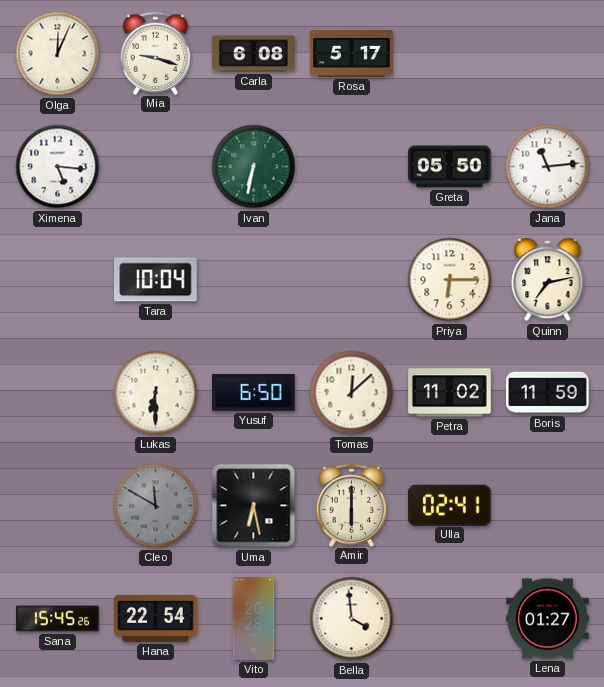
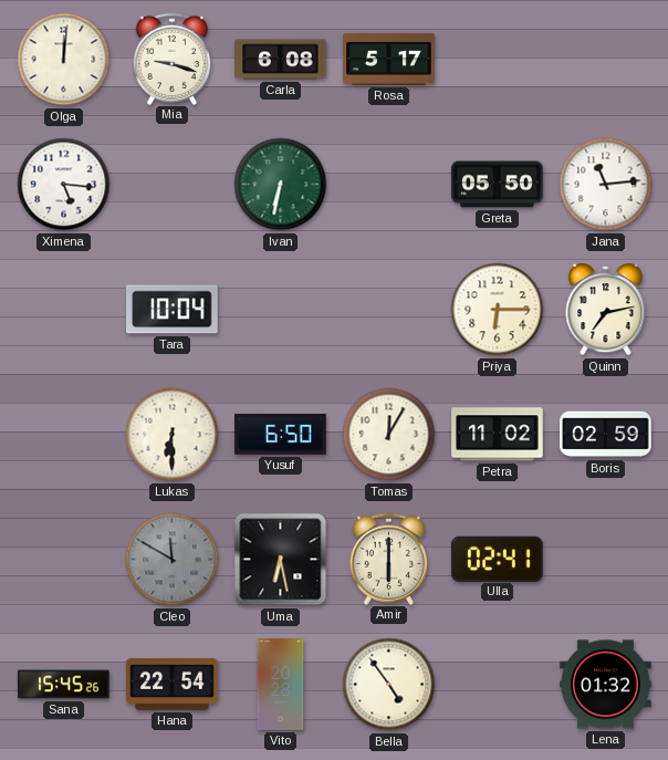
Olga: 12:04 -> 12:01
Tomas: 12:08 -> 12:05
Boris: 11:59 -> 02:59
Bella: 3:59 -> 4:54
Lena: 01:27 -> 01:32
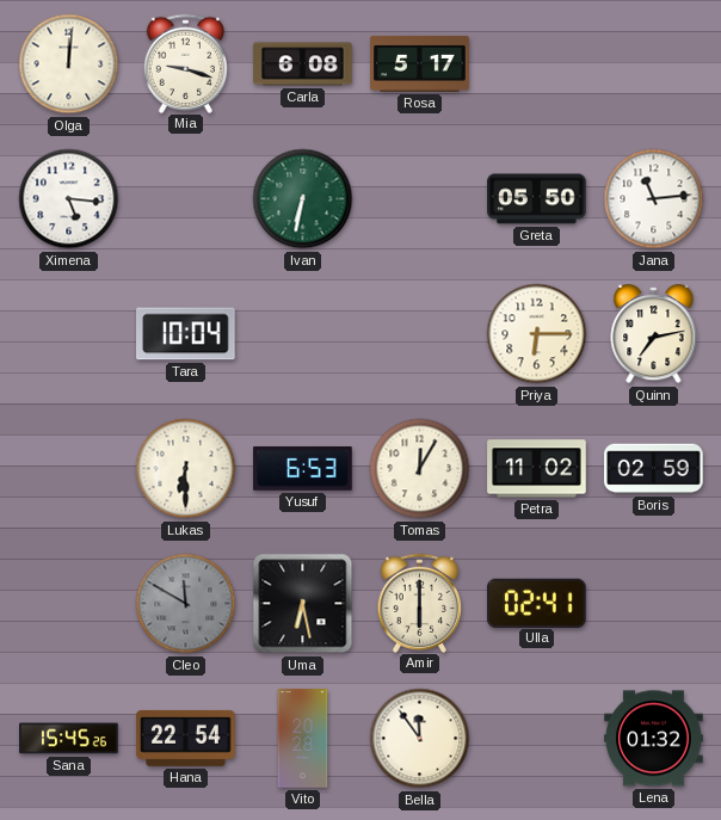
Yusuf: 6:50 -> 6:53
Bella: 4:54 -> 11:54
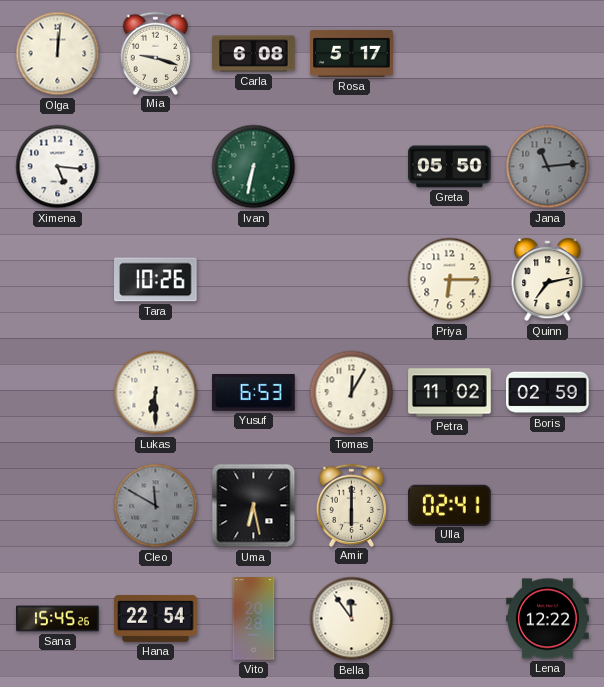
Jana dial: white -> grey
Tara: 10:04 -> 10:26
Lena: 01:32 -> 12:22
